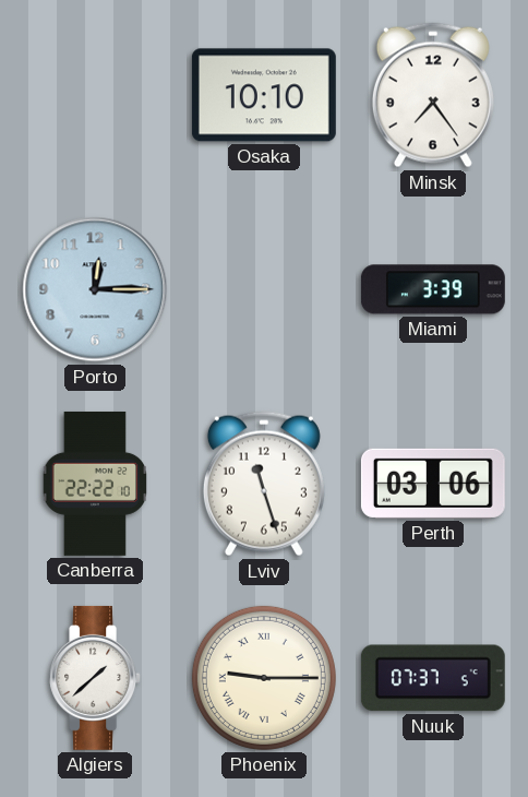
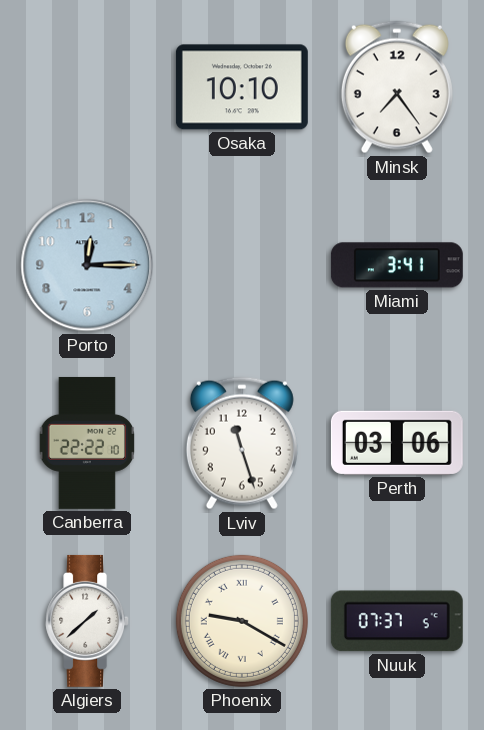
Miami: 3:39 -> 3:41
Phoenix: 9:15 -> 9:20
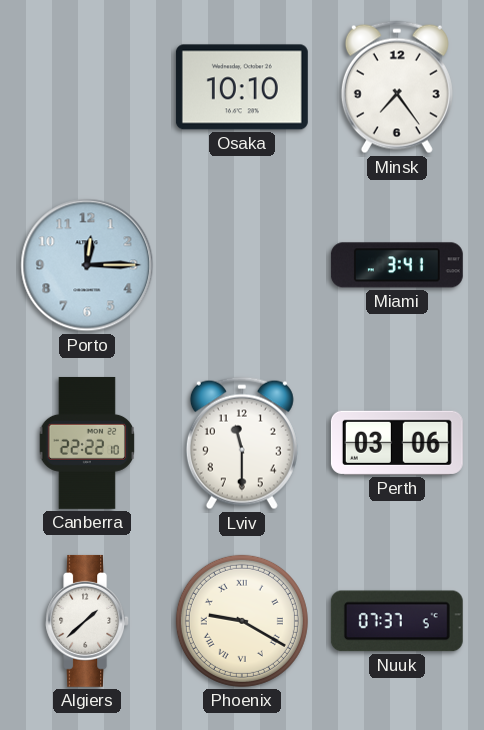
Lviv: 11:27 -> 11:30
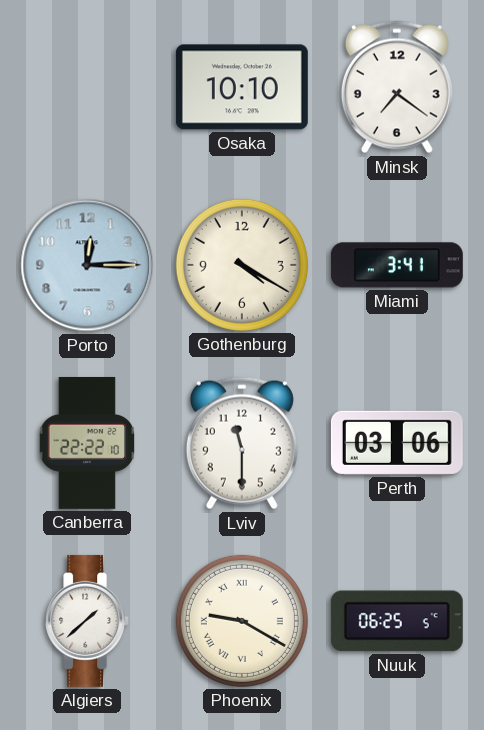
Minsk: 7:24 -> 7:21
Gothenburg: none -> 4:20
Nuuk: 07:37 -> 06:25
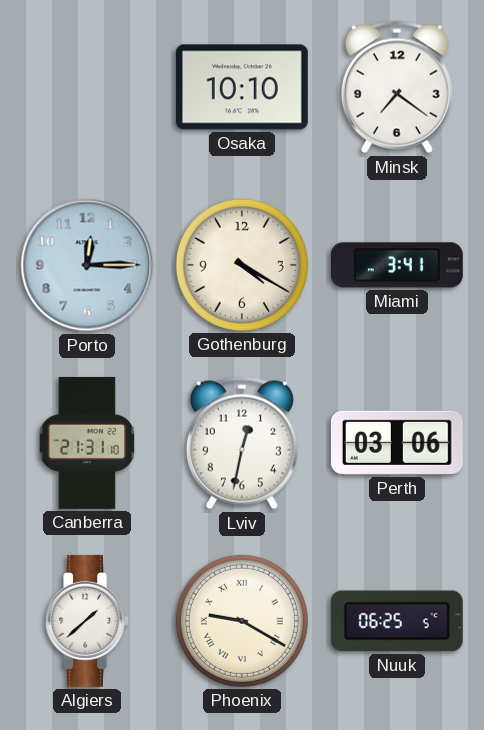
Canberra: 22:22 -> 21:31
Lviv: 11:30 -> 12:32
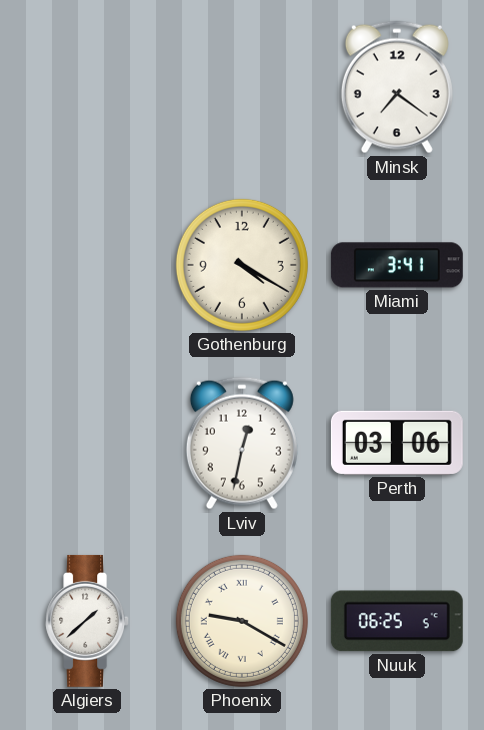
Osaka: 10:10 -> none
Porto: 12:15 -> none
Canberra: 21:31 -> none
